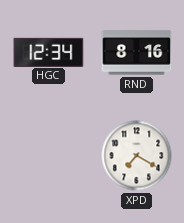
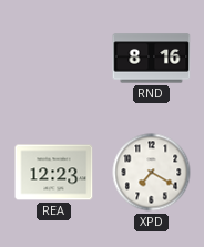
HGC: 12:34 -> none
REA: none -> 12:23
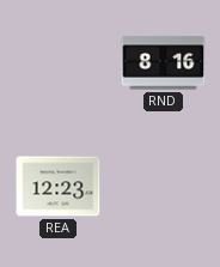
XPD: 7:20 -> none
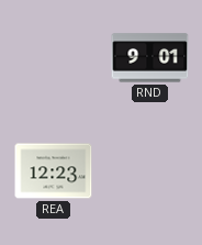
RND: 8:16 -> 9:01
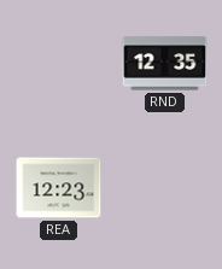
RND: 9:01 -> 12:35
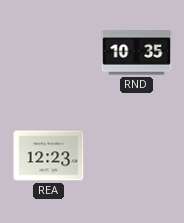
RND: 12:35 -> 10:35
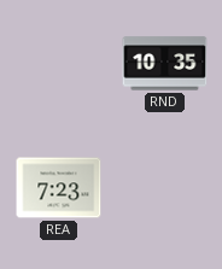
REA: 12:23 -> 7:23
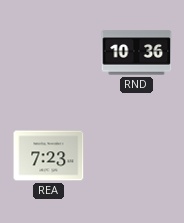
RND: 10:35 -> 10:36
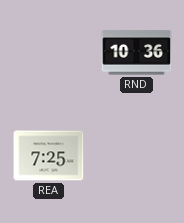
REA: 7:23 -> 7:25
